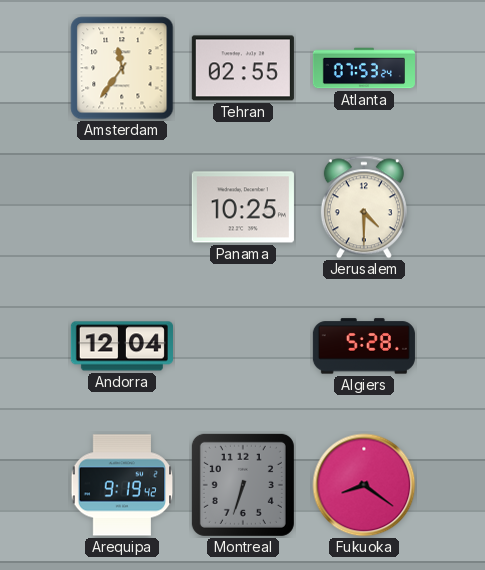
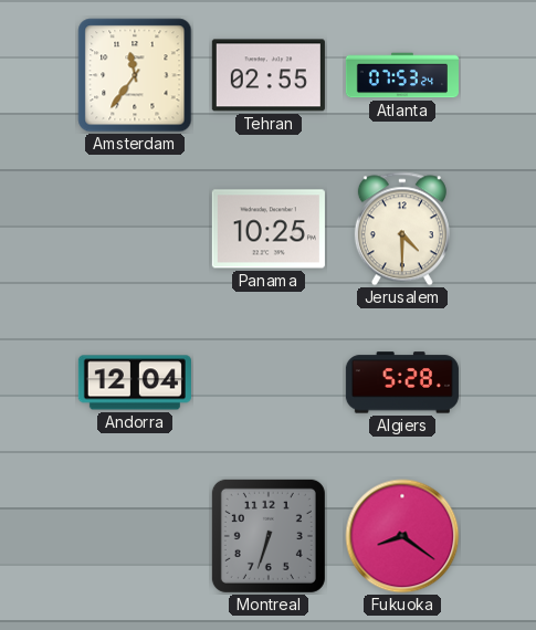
Arequipa: 9:19 -> none
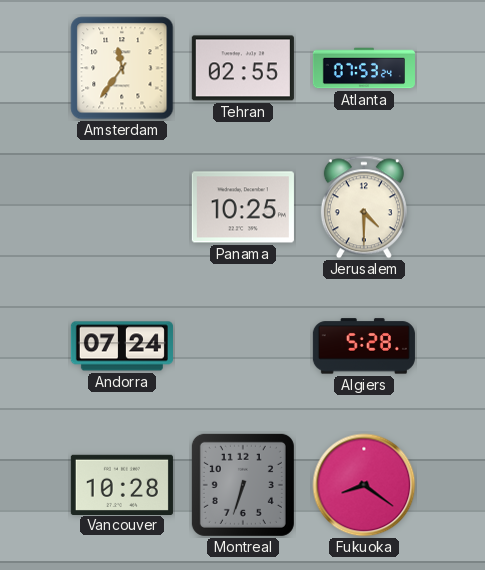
Andorra: 12:04 -> 07:24
Vancouver: none -> 10:28
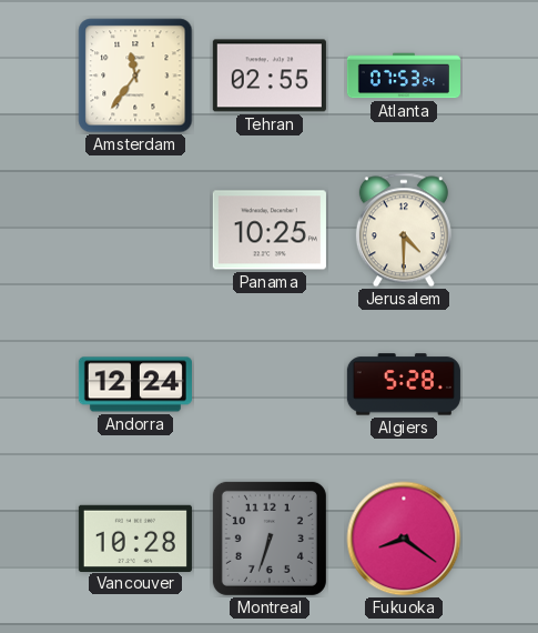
Andorra: 07:24 -> 12:24
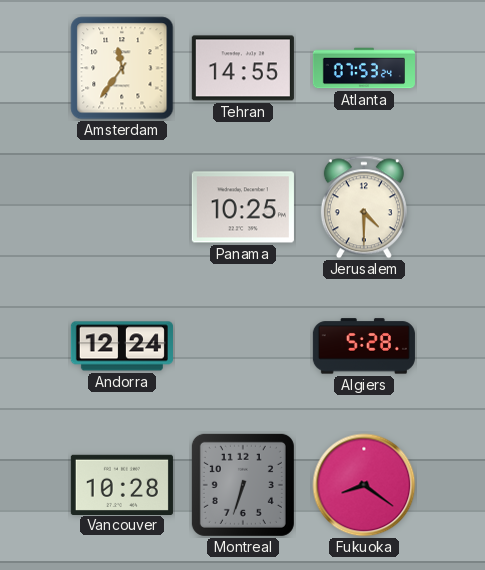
Tehran: 02:55 -> 14:55
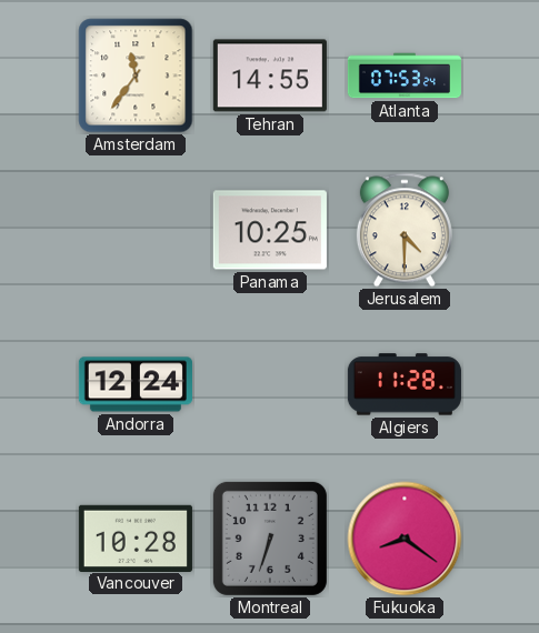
Algiers: 5:28 -> 11:28
